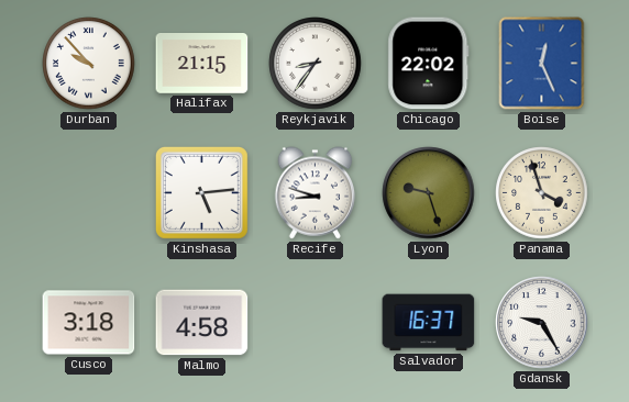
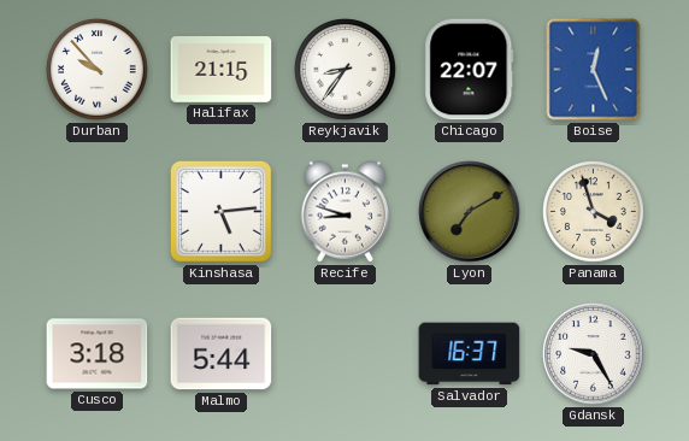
Chicago: 22:02 -> 22:07
Lyon: 9:27 -> 7:10
Malmo: 4:58 -> 5:44
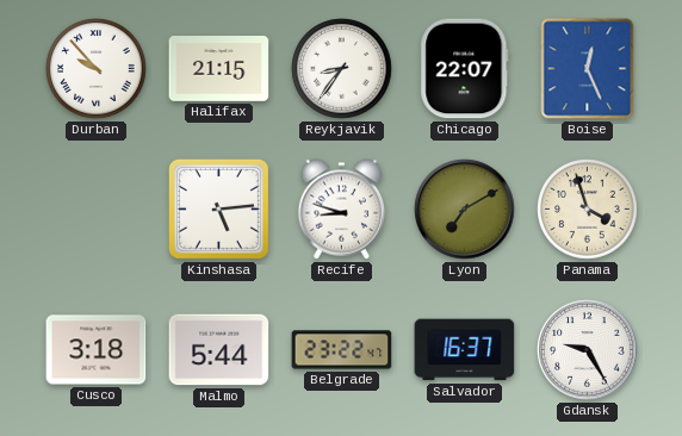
Belgrade: none -> 23:22
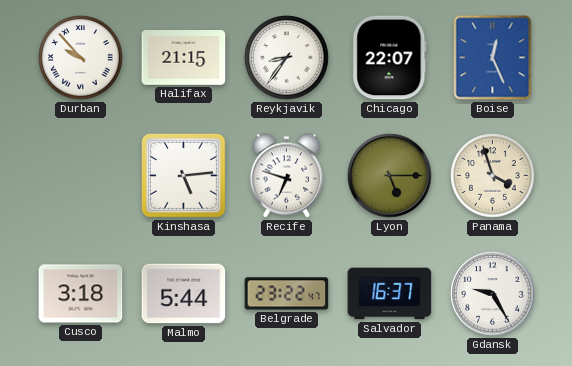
Recife: 8:48 -> 6:48
Lyon: 7:10 -> 5:15
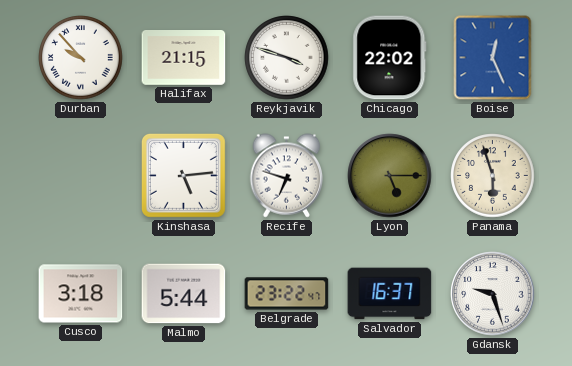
Reykjavik: 8:36 -> 3:48
Chicago: 22:07 -> 22:02
Panama: 3:57 -> 5:57
Gdansk: 9:25 -> 9:27
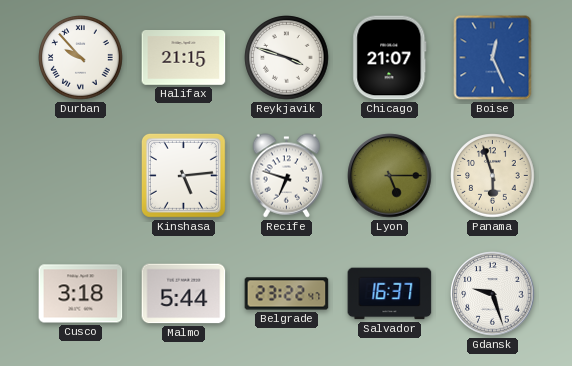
Chicago: 22:02 -> 21:07
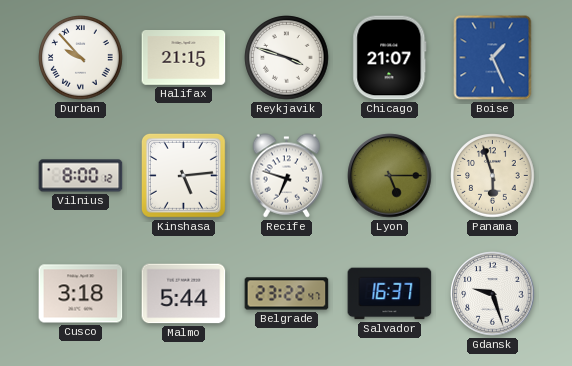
Boise: 12:26 -> 1:26
Vilnius: none -> 8:00
